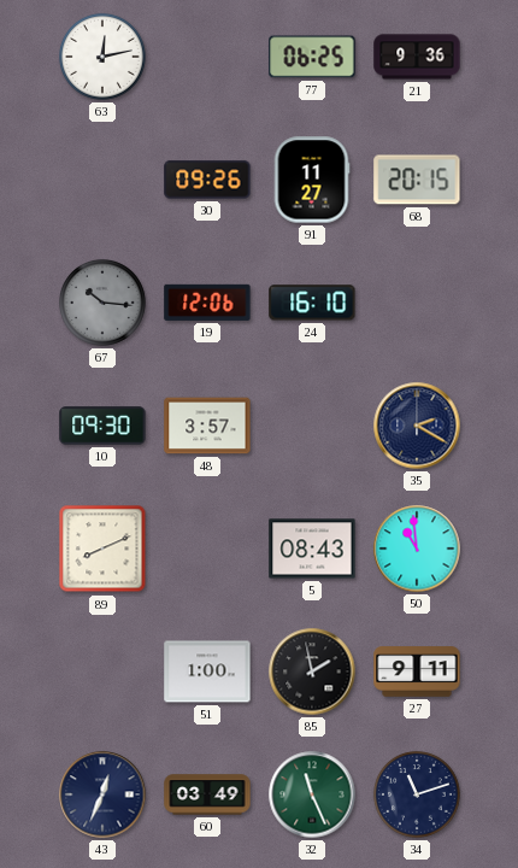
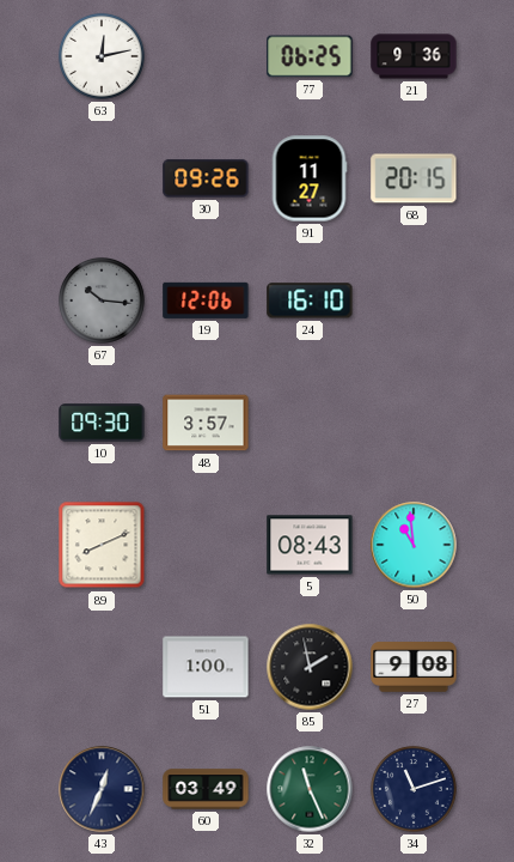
35: 2:20 -> none
27: 9:11 -> 9:08
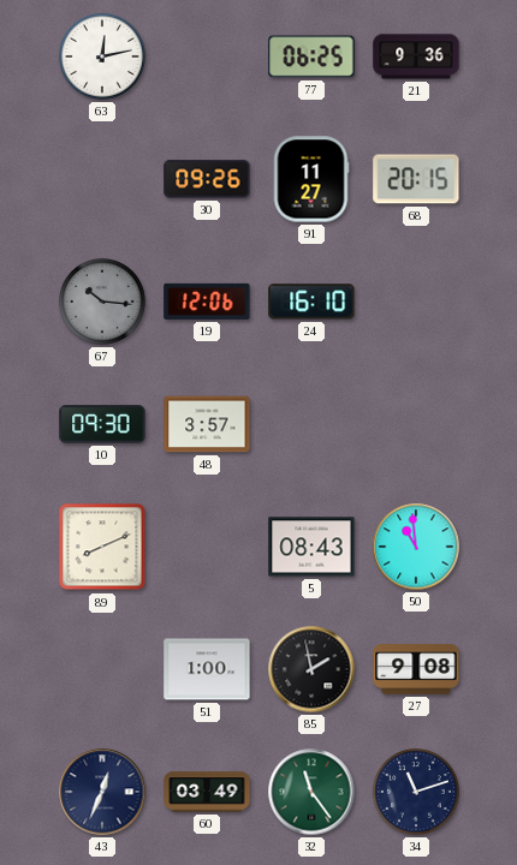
32: 11:26 -> 11:24
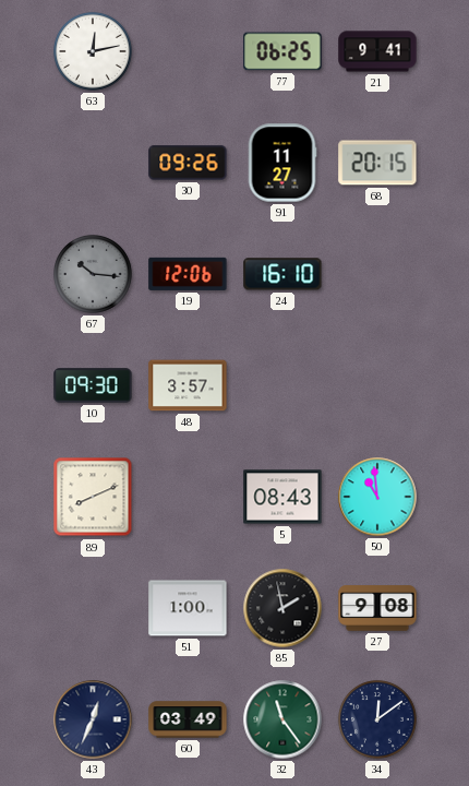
21: 9:36 -> 9:41
34: 11:12 -> 12:09
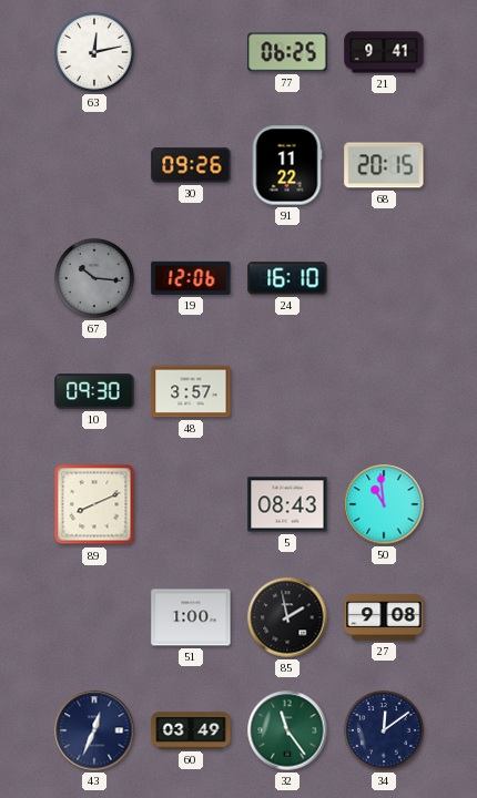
91: 11:27 -> 11:22
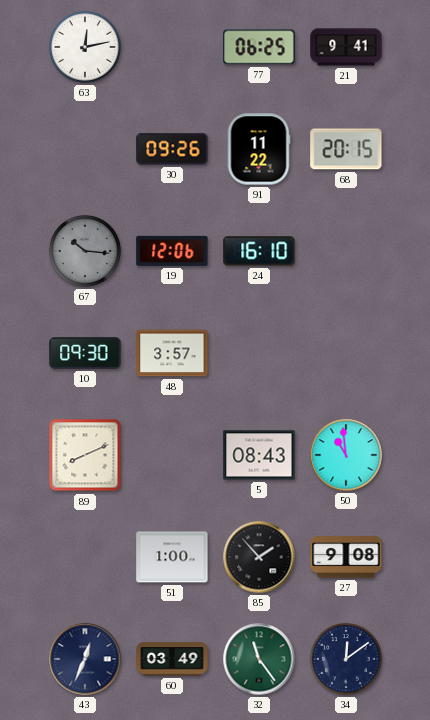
85: 1:58 -> 1:53
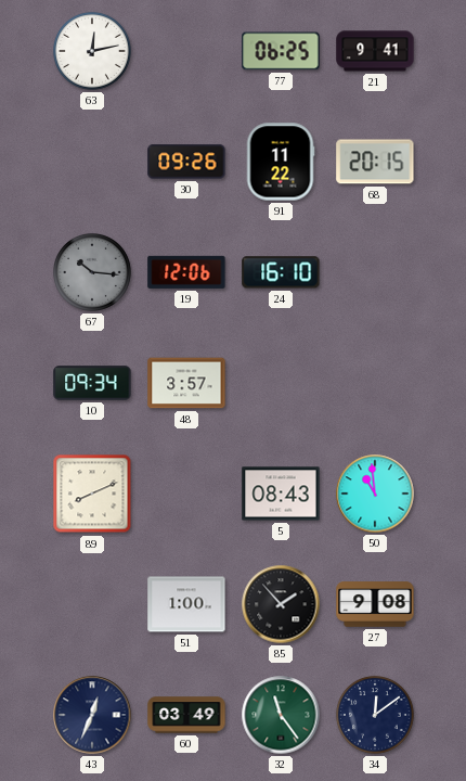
10: 09:30 -> 09:34
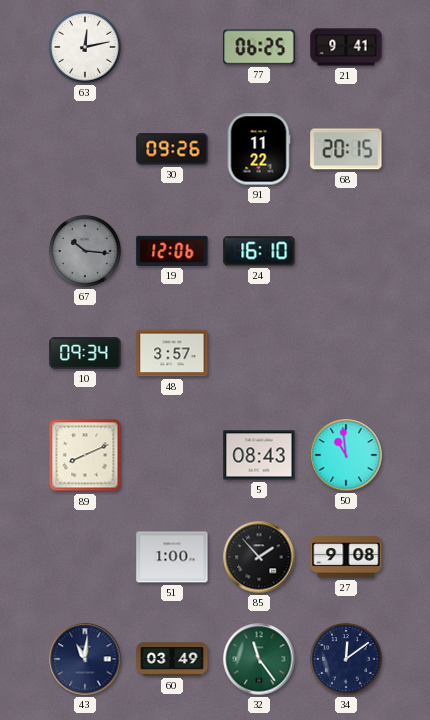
43: 12:34 -> 11:01
